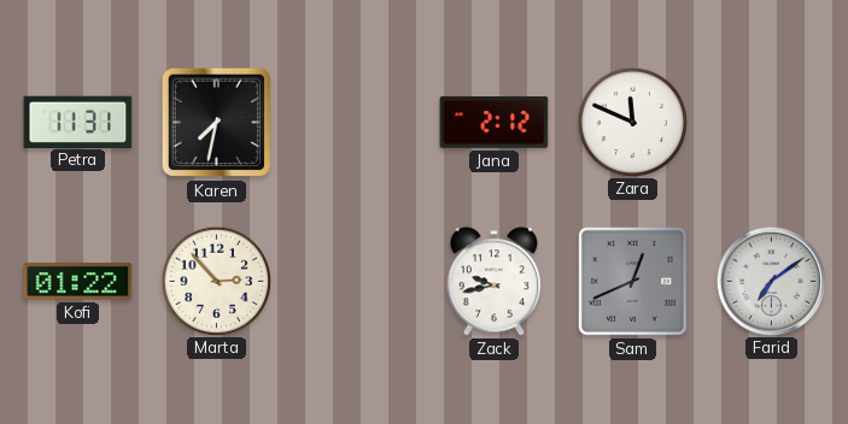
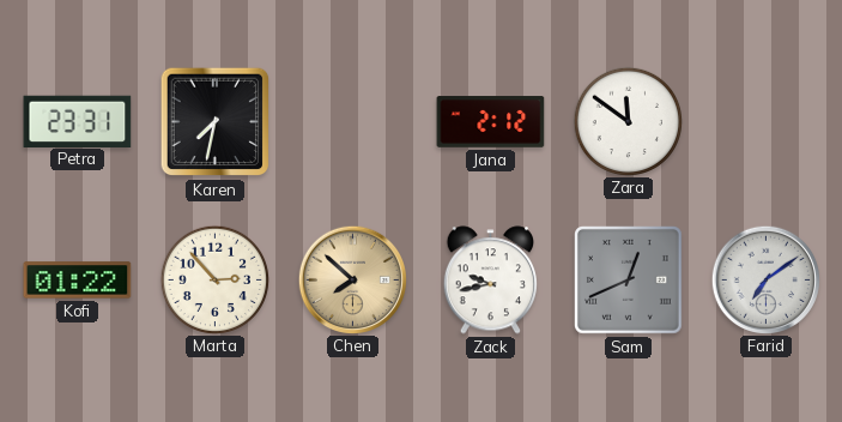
Petra: 11:31 -> 23:31
Zara: 11:49 -> 11:51
Chen: none -> 7:52
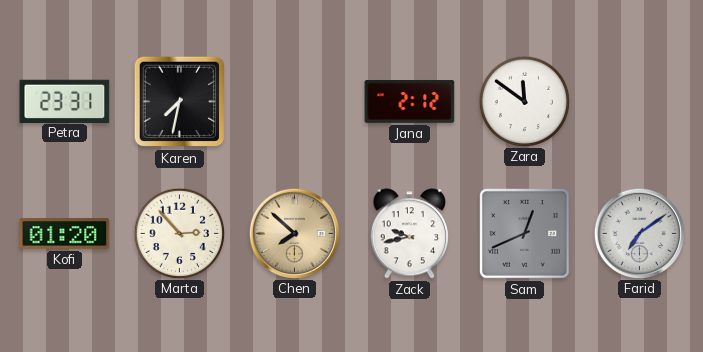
Kofi: 01:22 -> 01:20
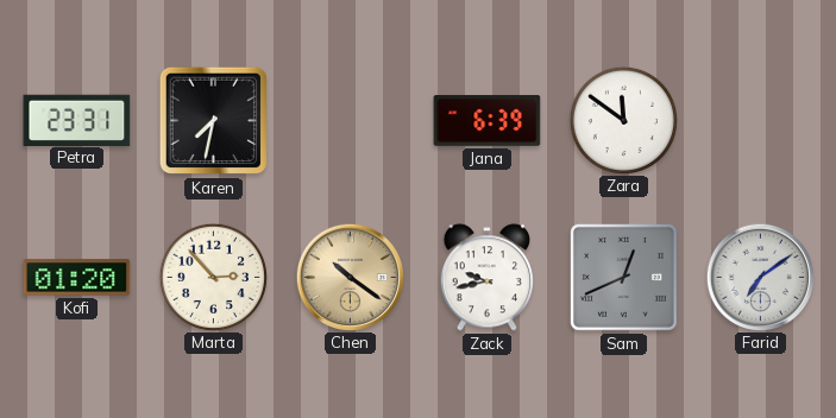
Jana: 2:12 -> 6:39
Chen: 7:52 -> 10:21
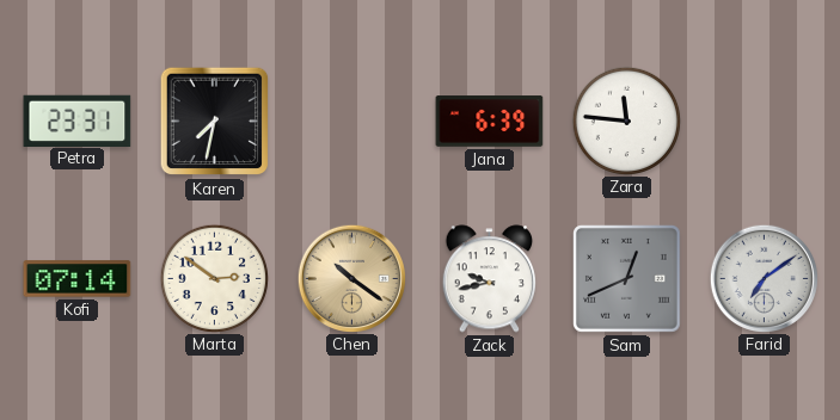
Zara: 11:51 -> 11:46
Kofi: 01:20 -> 07:14
Marta: 2:53 -> 2:51
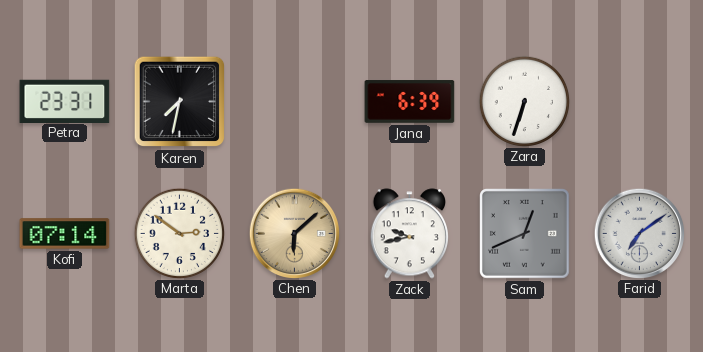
Zara: 11:46 -> 6:33
Chen: 10:21 -> 6:08
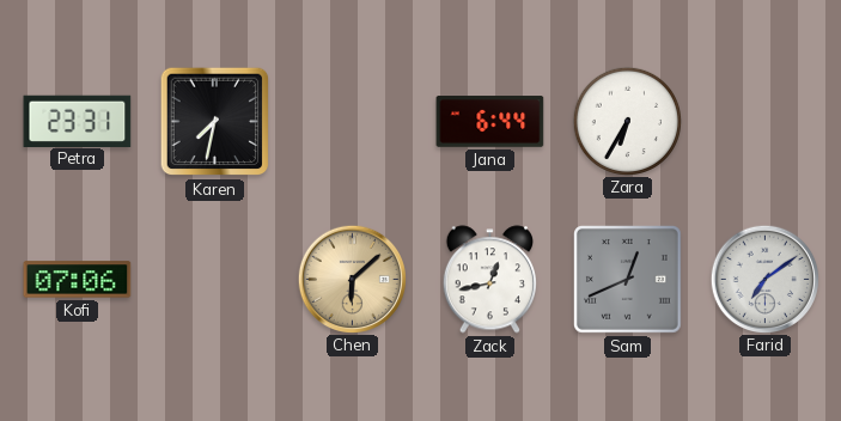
Jana: 6:39 -> 6:44
Zara: 6:33 -> 6:35
Kofi: 07:14 -> 07:06
Marta: 2:51 -> none
Zack: 9:43 -> 12:43
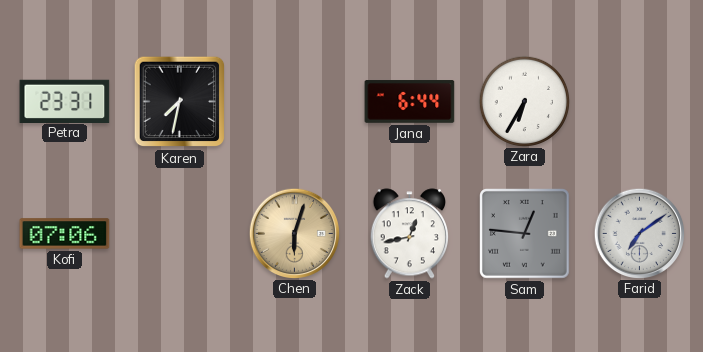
Chen: 6:08 -> 6:03
Sam: 12:41 -> 12:46
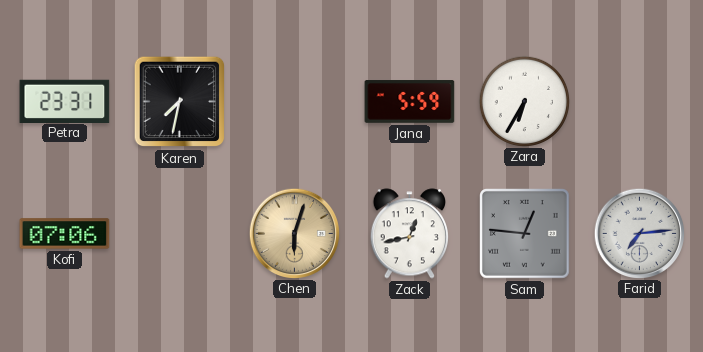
Jana: 6:44 -> 5:59
Farid: 7:09 -> 7:14
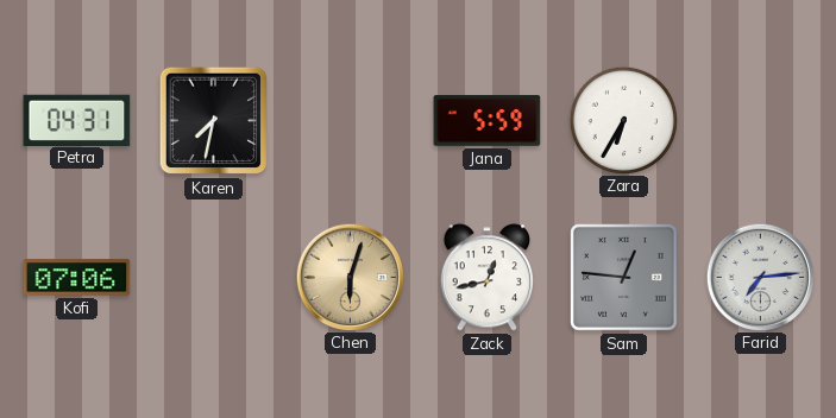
Petra: 23:31 -> 04:31
